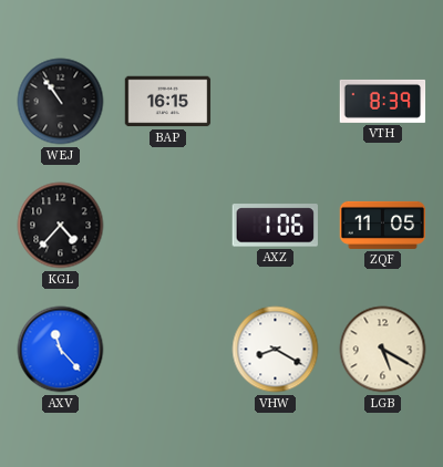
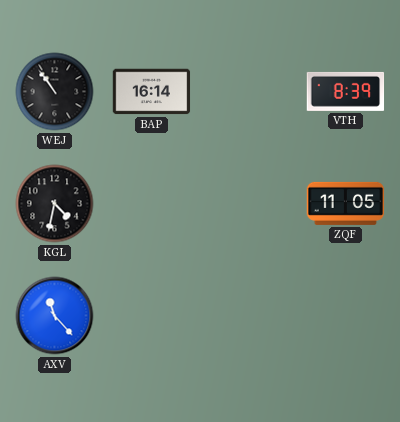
BAP: 16:15 -> 16:14
KGL: 4:37 -> 4:32
AXZ: 1:06 -> none
VHW: 8:20 -> none
LGB: 5:20 -> none
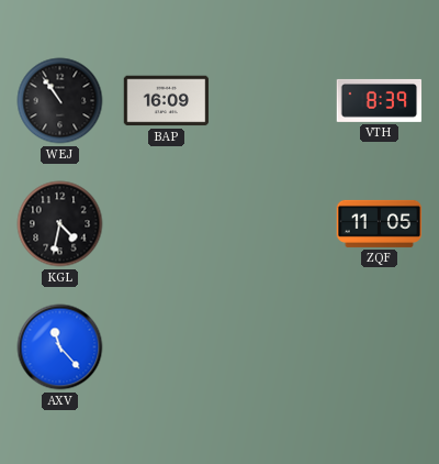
BAP: 16:14 -> 16:09
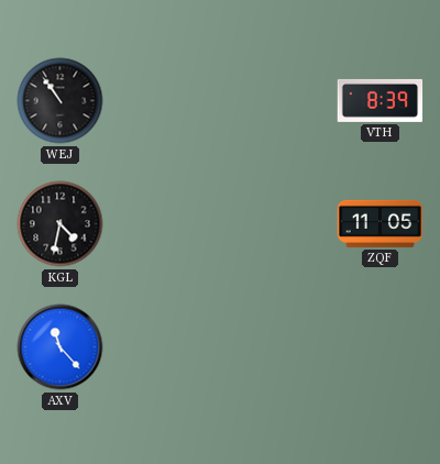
BAP: 16:09 -> none
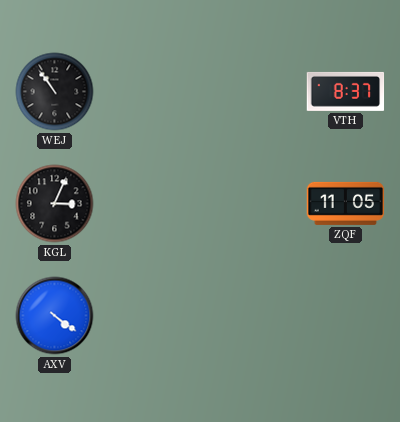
VTH: 8:39 -> 8:37
KGL: 4:32 -> 3:04
AXV: 11:23 -> 4:21
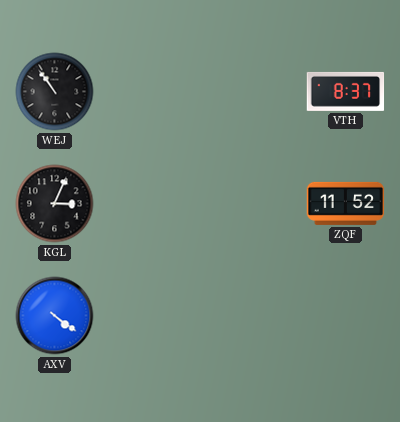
ZQF: 11:05 -> 11:52
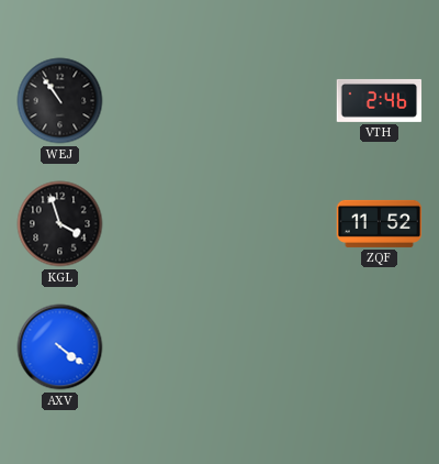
VTH: 8:37 -> 2:46
KGL: 3:04 -> 3:57
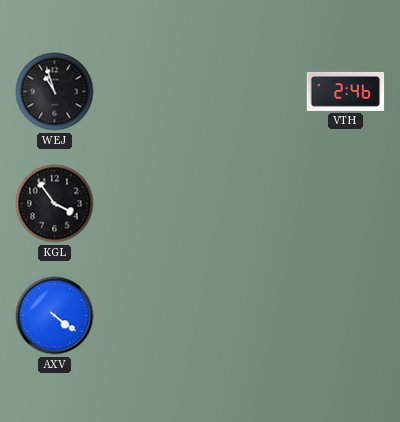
WEJ: 10:54 -> 10:57
KGL: 3:57 -> 3:54
ZQF: 11:52 -> none
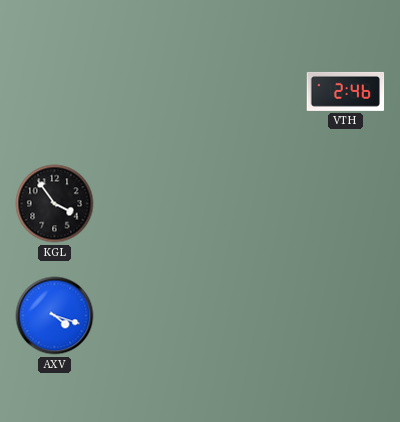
WEJ: 10:57 -> none
AXV: 4:21 -> 4:18
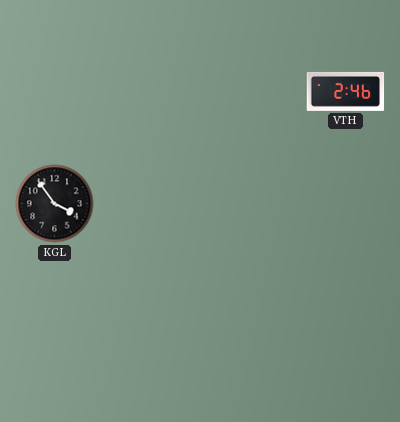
AXV: 4:18 -> none
